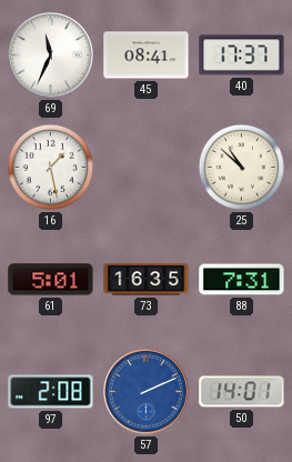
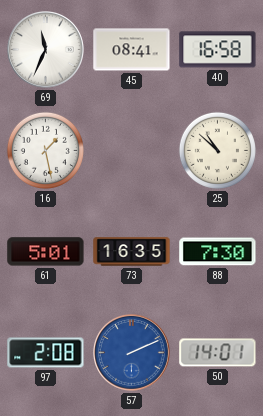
40: 17:37 -> 16:58
88: 7:31 -> 7:30
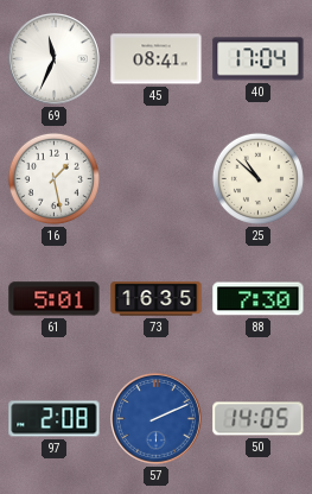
40: 16:58 -> 17:04
50: 14:01 -> 14:05
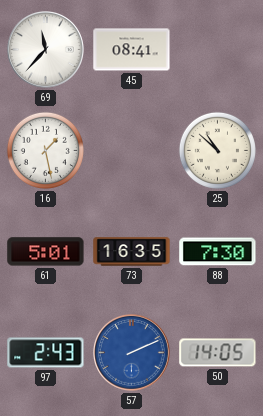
69: 11:34 -> 11:37
40: 17:04 -> none
97: 2:08 -> 2:43
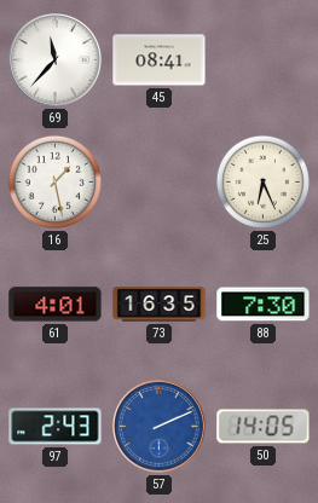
25: 10:52 -> 6:26
61: 5:01 -> 4:01
